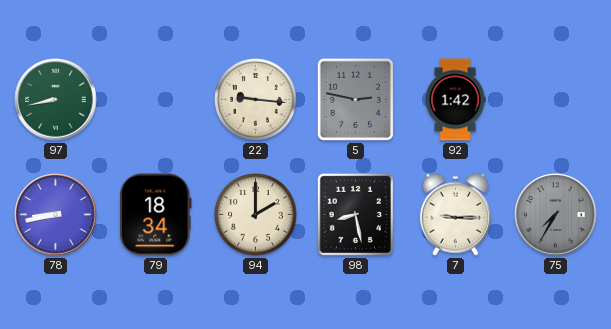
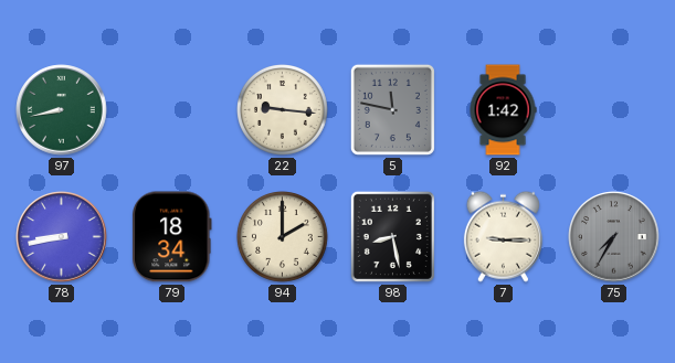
5: 2:47 -> 11:47
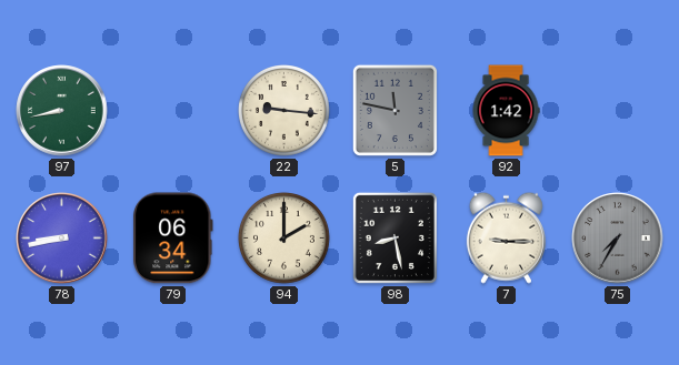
79: 18:34 -> 06:34
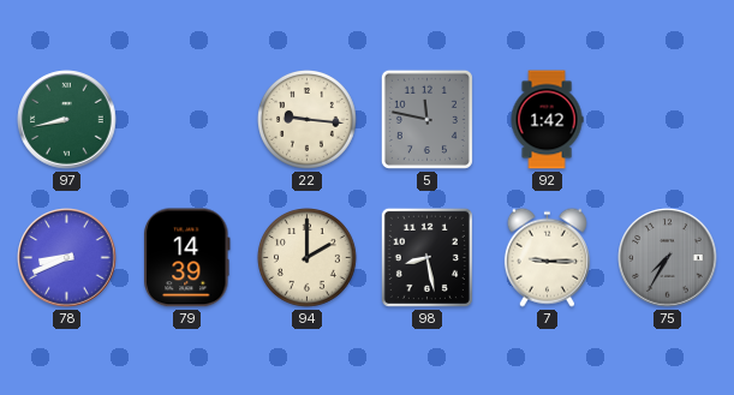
78: 8:43 -> 8:41
79: 06:34 -> 14:39
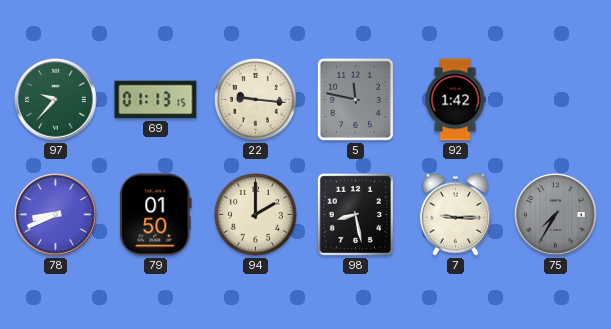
97: 8:43 -> 9:37
69: none -> 01:13
79: 14:39 -> 01:50
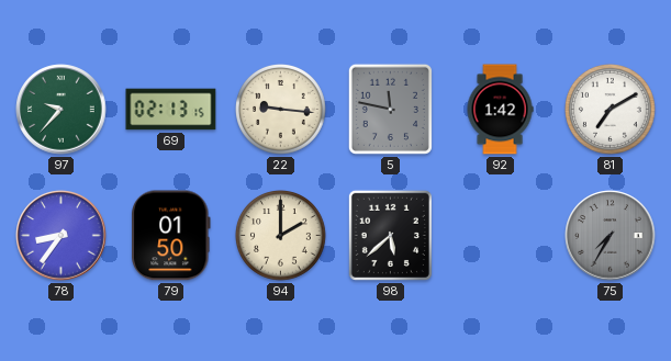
69: 01:13 -> 02:13
81: none -> 7:10
78: 8:41 -> 8:36
98: 8:28 -> 5:38
7: 9:15 -> none
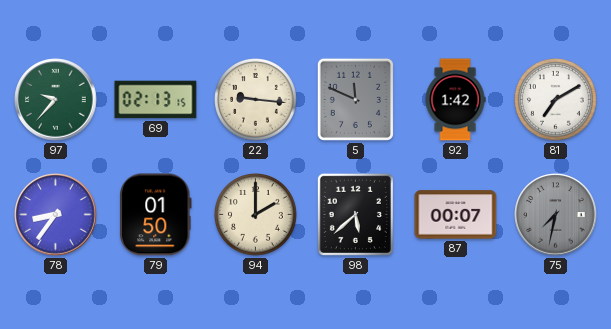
5: 11:47 -> 11:49
87: none -> 00:07
75: 7:35 -> 7:32
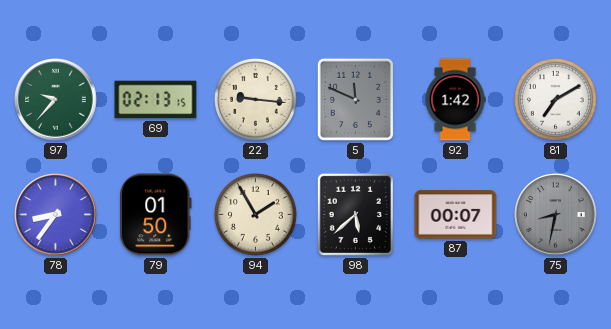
94: 2:00 -> 1:55
75: 7:32 -> 8:32
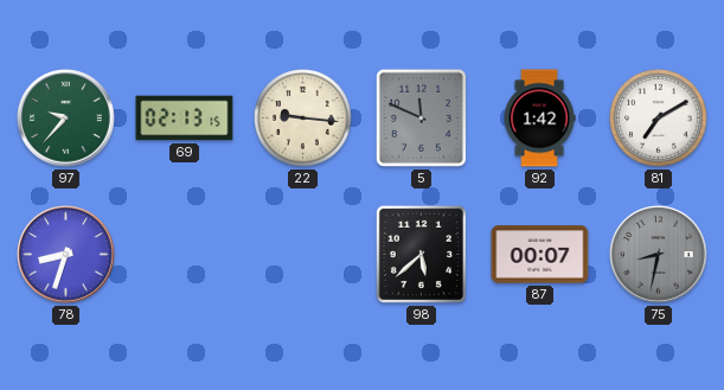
78: 8:36 -> 8:33
79: 01:50 -> none
94: 1:55 -> none
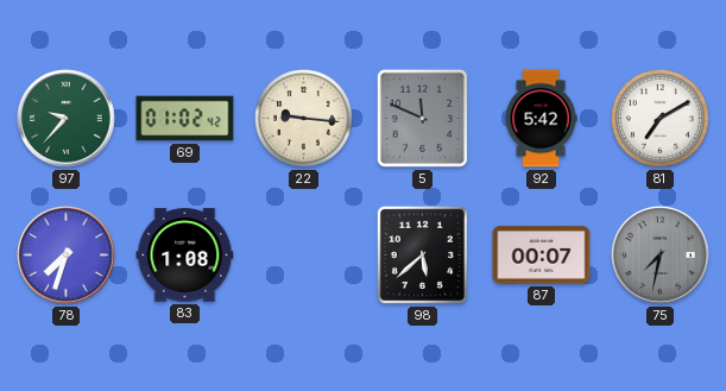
69: 02:13 -> 01:02
92: 1:42 -> 5:42
78: 8:33 -> 7:33
83: none -> 1:08
75: 8:32 -> 7:32
